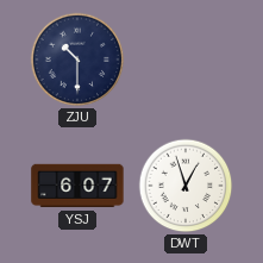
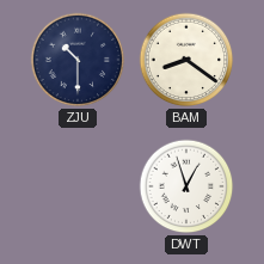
BAM: none -> 8:21
YSJ: 6:07 -> none
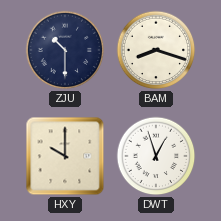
BAM: 8:21 -> 8:18
HXY: none -> 10:00
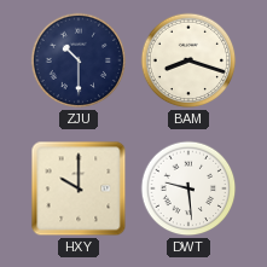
DWT: 12:57 -> 9:29
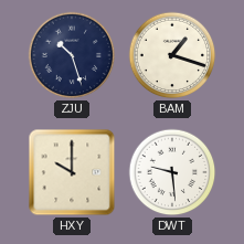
ZJU: 10:30 -> 10:27
BAM: 8:18 -> 1:18
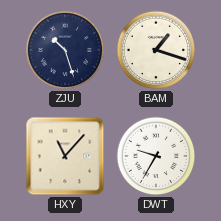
HXY: 10:00 -> 11:07
DWT: 9:29 -> 9:35
